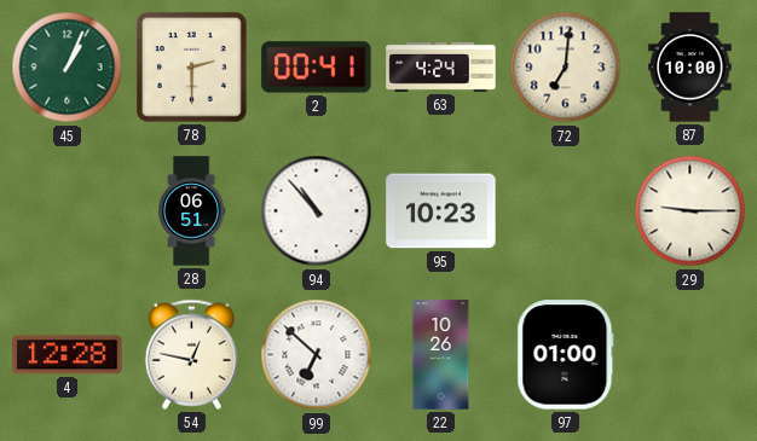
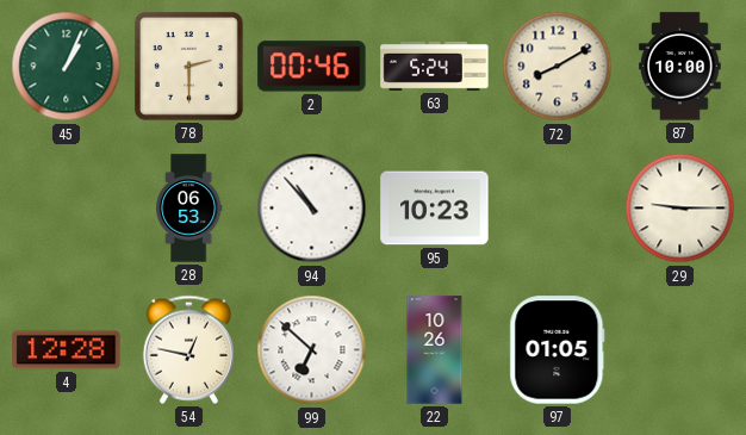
2: 00:41 -> 00:46
63: 4:24 -> 5:24
72: 7:01 -> 8:10
28: 06:51 -> 06:53
97: 01:00 -> 01:05
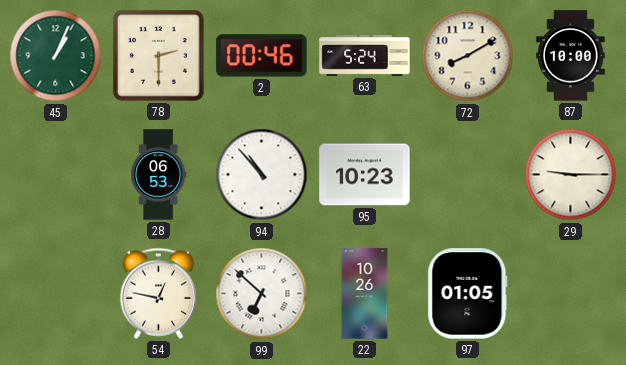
4: 12:28 -> none
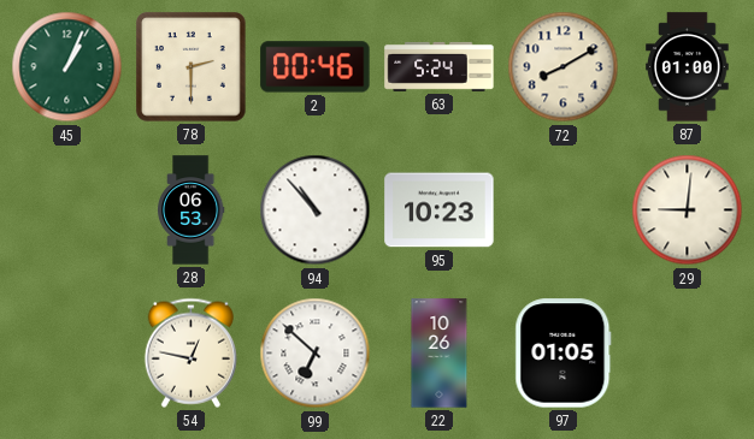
87: 10:00 -> 01:00
29: 9:15 -> 9:01
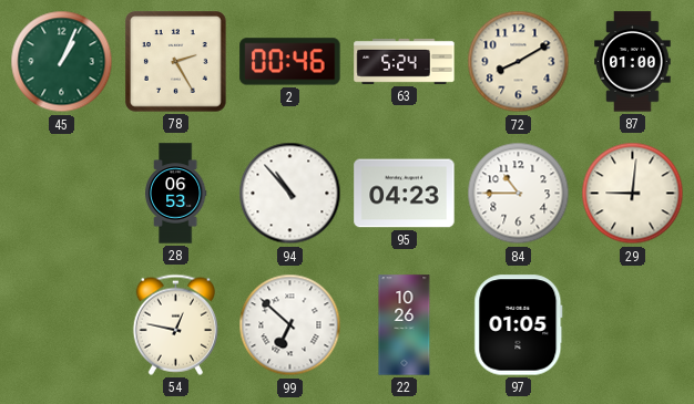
78: 2:30 -> 2:25
95: 10:23 -> 04:23
84: none -> 10:45
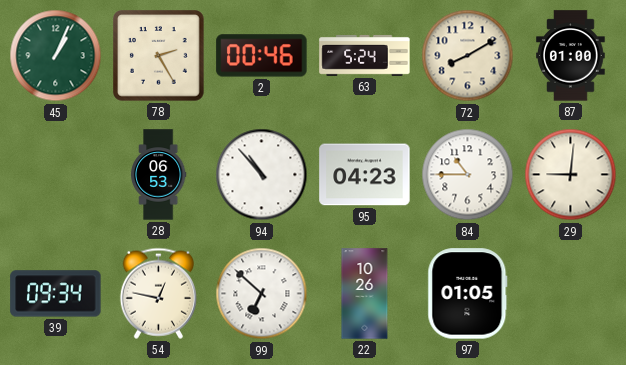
39: none -> 09:34
